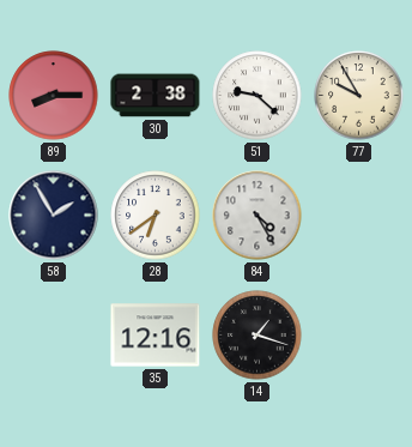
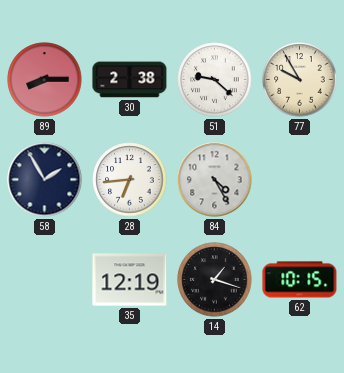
28: 6:39 -> 6:44
35: 12:16 -> 12:19
62: none -> 10:15
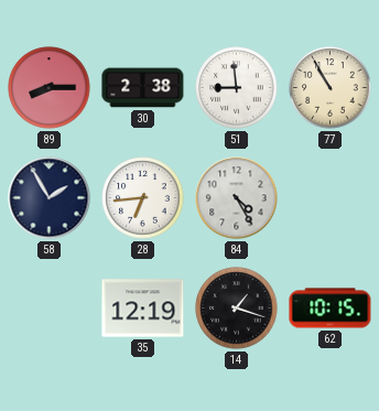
51: 9:22 -> 8:59
77: 9:55 -> 10:55
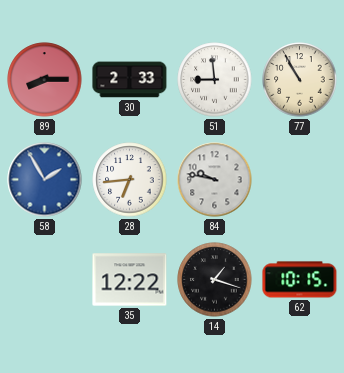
30: 2:38 -> 2:33
58 dial: navy -> blue
84: 4:25 -> 9:47
35: 12:19 -> 12:22
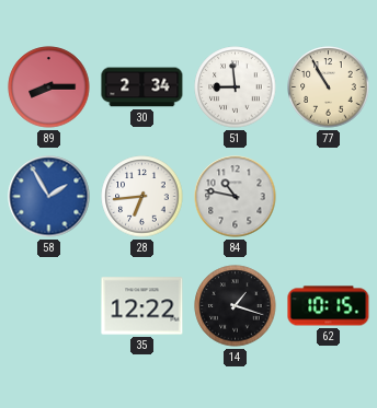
30: 2:33 -> 2:34
84: 9:47 -> 10:47
